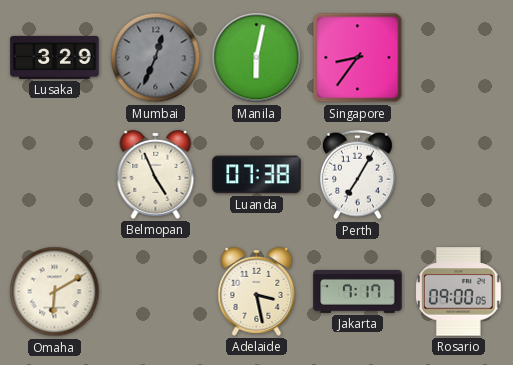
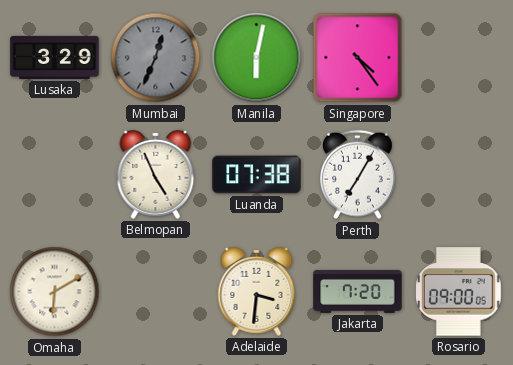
Singapore: 8:36 -> 4:24
Adelaide: 3:28 -> 3:31
Jakarta: 7:17 -> 7:20
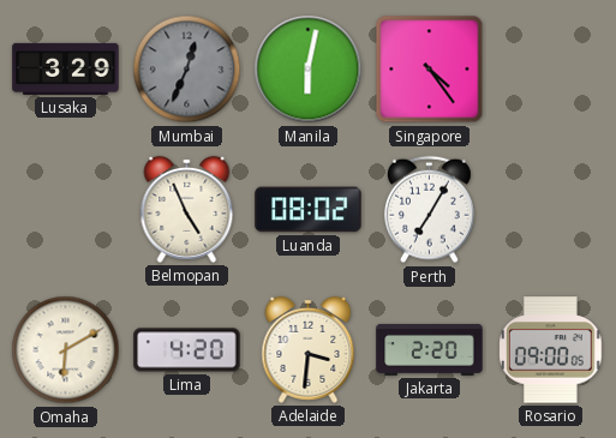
Luanda: 07:38 -> 08:02
Lima: none -> 4:20
Jakarta: 7:20 -> 2:20
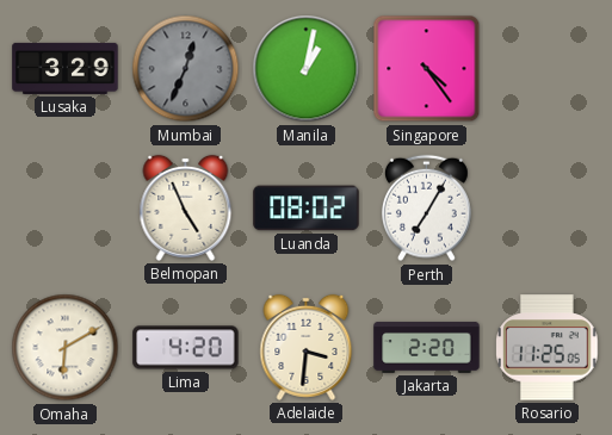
Manila: 6:02 -> 1:02
Rosario: 09:00 -> 11:25
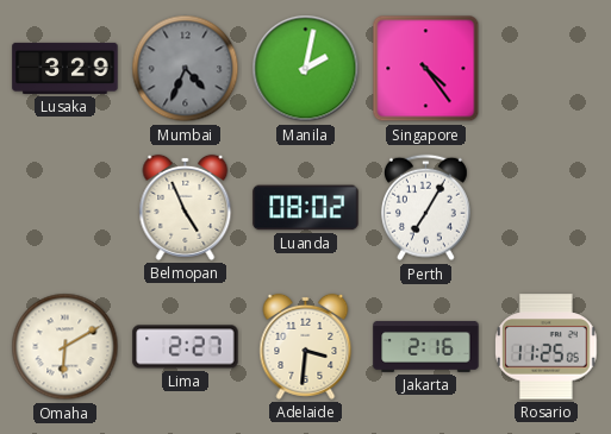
Mumbai: 12:34 -> 4:34
Manila: 1:02 -> 2:02
Lima: 4:20 -> 2:27
Jakarta: 2:20 -> 2:16
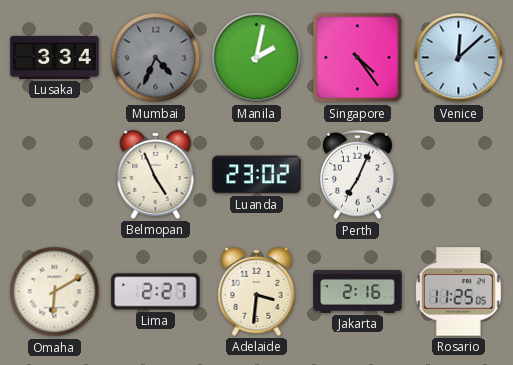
Lusaka: 3:29 -> 3:34
Venice: none -> 12:08
Luanda: 08:02 -> 23:02
Perth: 7:05 -> 7:04
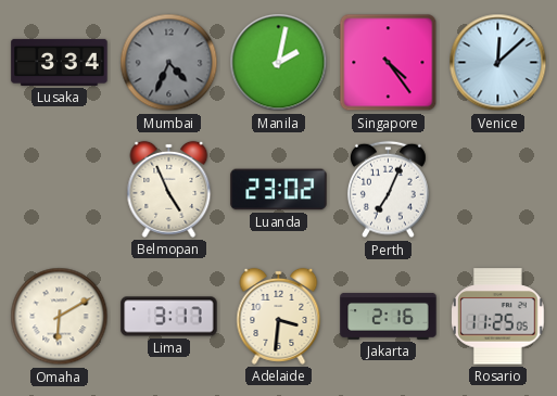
Lima: 2:27 -> 3:17
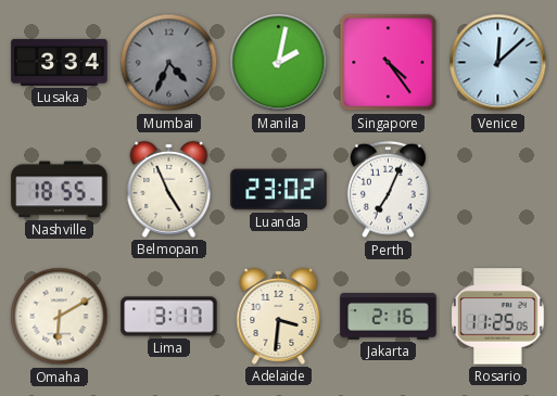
Nashville: none -> 18:55
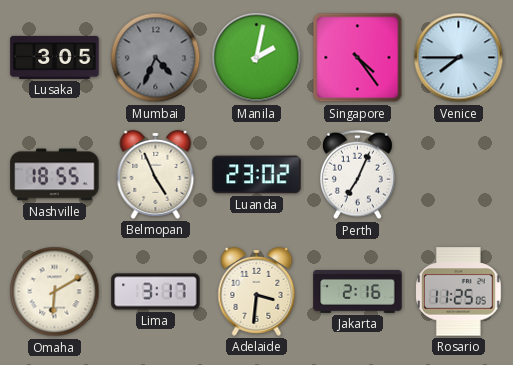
Lusaka: 3:34 -> 3:05
Venice: 12:08 -> 7:45
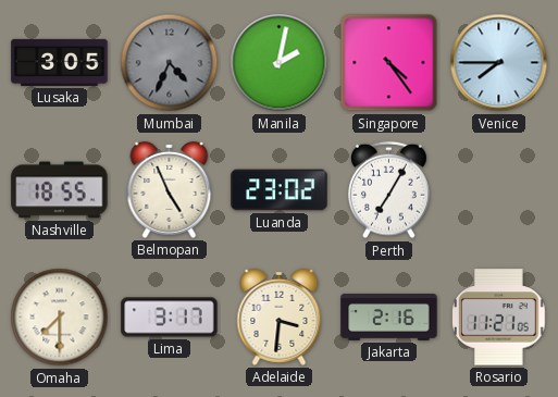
Perth: 7:04 -> 7:05
Omaha: 6:10 -> 7:30
Rosario: 11:25 -> 11:21
